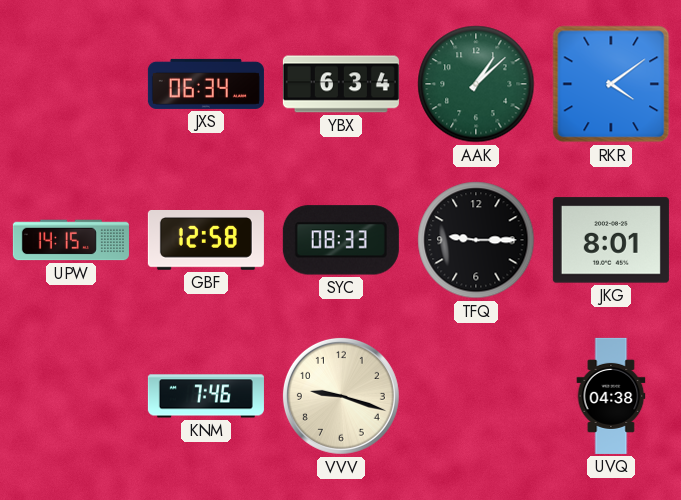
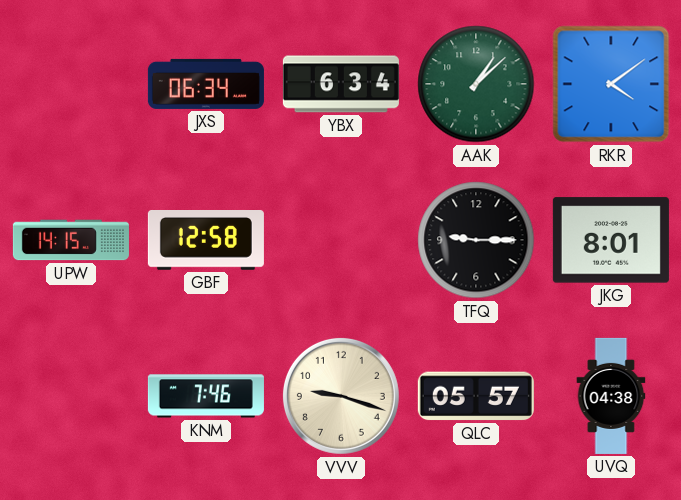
SYC: 08:33 -> none
QLC: none -> 05:57
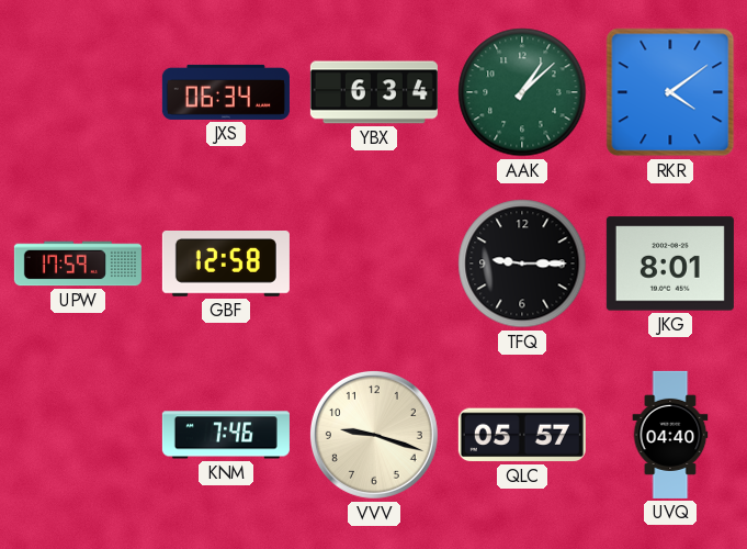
UPW: 14:15 -> 17:59
UVQ: 04:38 -> 04:40
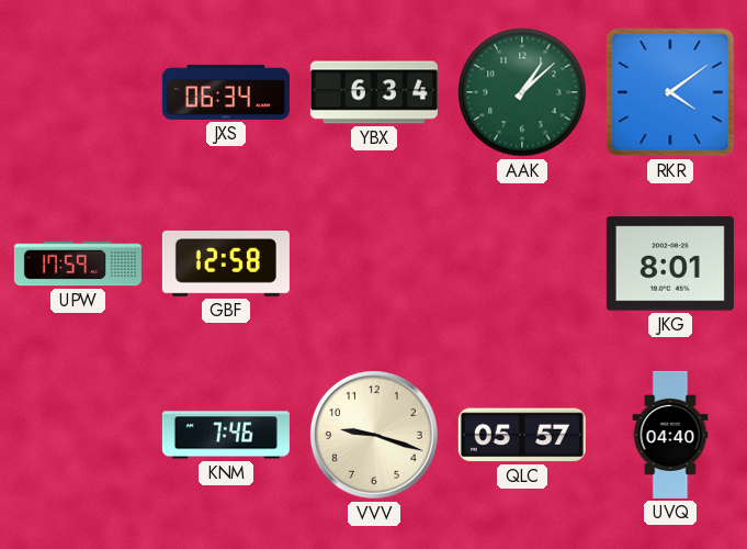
TFQ: 9:15 -> none
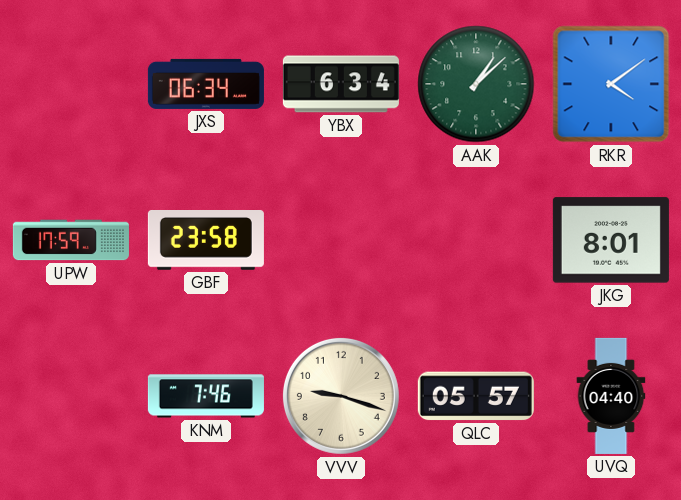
GBF: 12:58 -> 23:58
